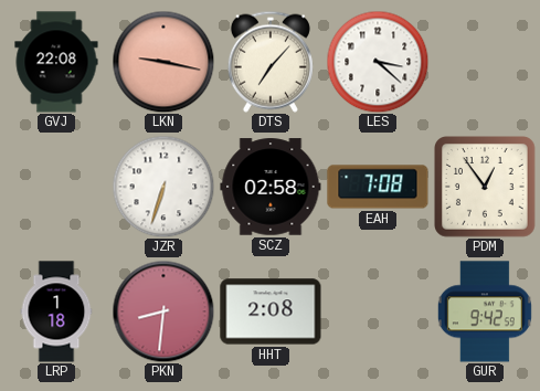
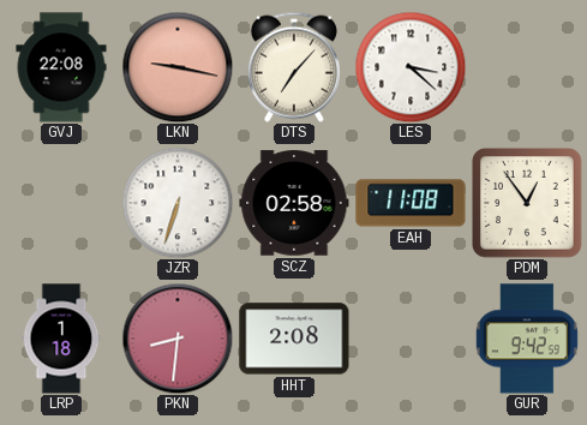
EAH: 7:08 -> 11:08
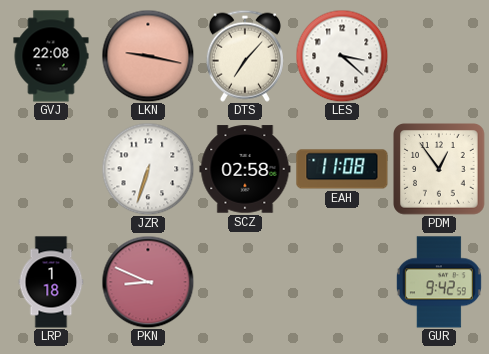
PKN: 8:31 -> 8:49
HHT: 2:08 -> none
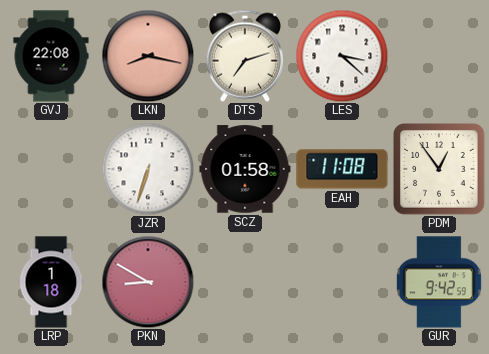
LKN: 9:17 -> 8:17
DTS: 7:07 -> 7:12
SCZ: 02:58 -> 01:58
PKN: 8:49 -> 8:50
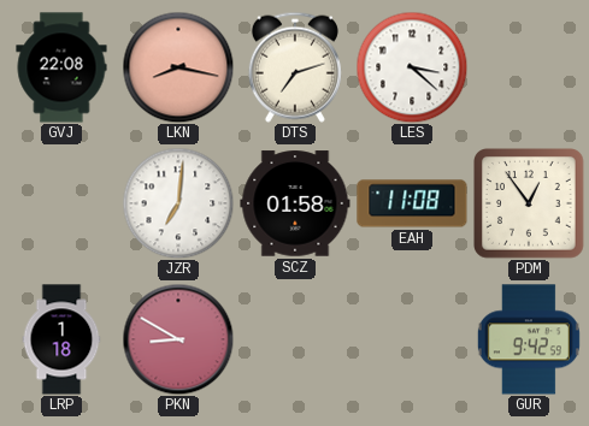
JZR: 6:33 -> 7:01
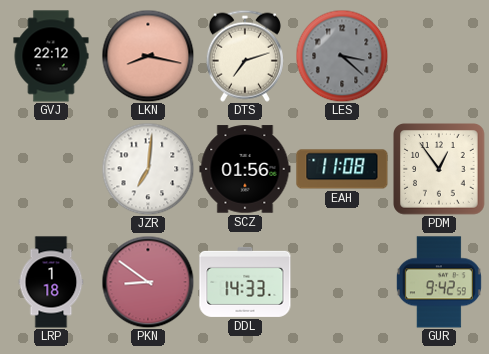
GVJ: 22:08 -> 22:12
LES dial: white -> grey
SCZ: 01:58 -> 01:56
PKN: 8:50 -> 8:51
DDL: none -> 14:33
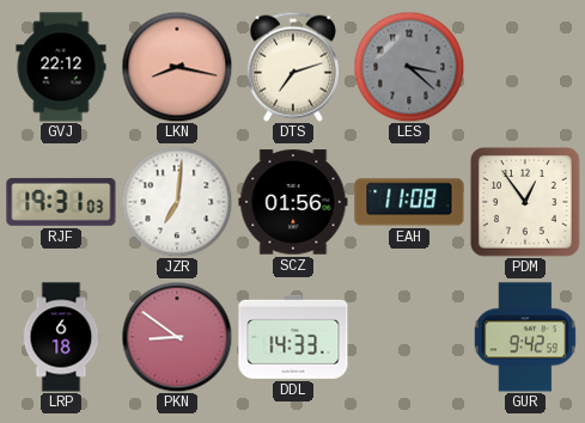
RJF: none -> 19:31
LRP: 1:18 -> 6:18
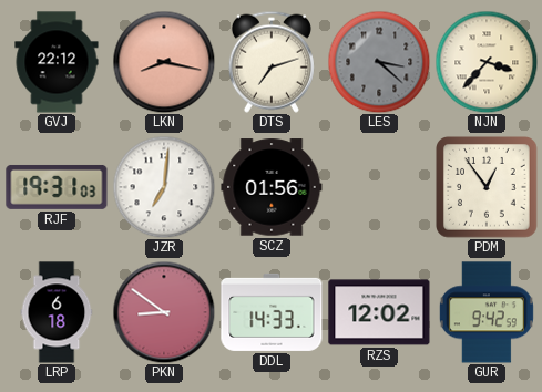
NJN: none -> 3:37
EAH: 11:08 -> none
RZS: none -> 12:02
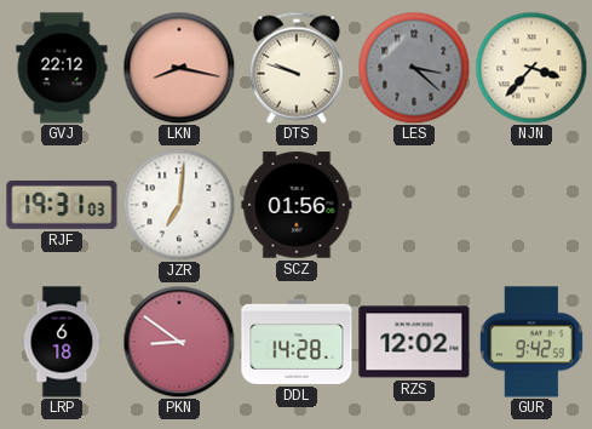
DTS: 7:12 -> 9:48
PDM: 12:54 -> none
DDL: 14:33 -> 14:28
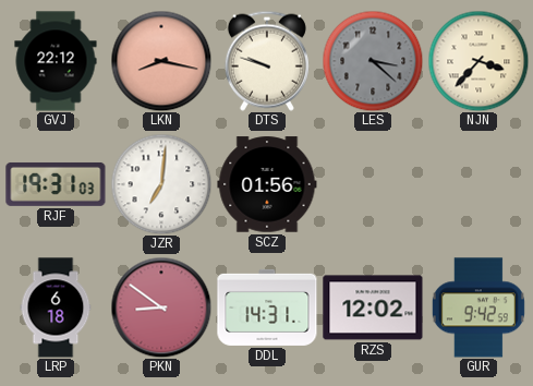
DDL: 14:28 -> 14:31
